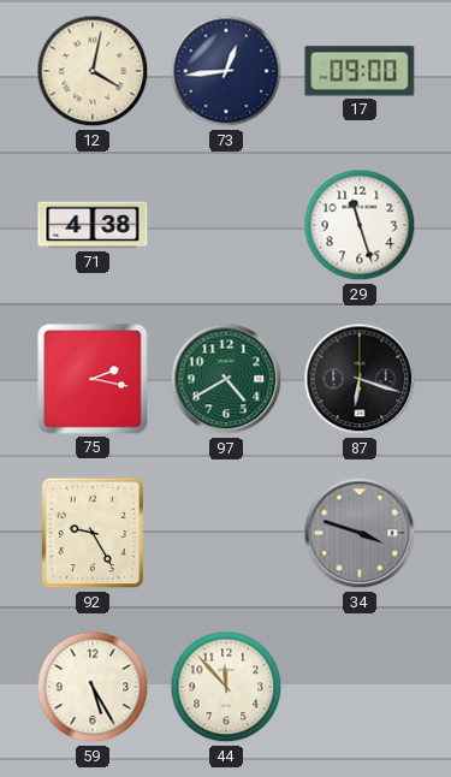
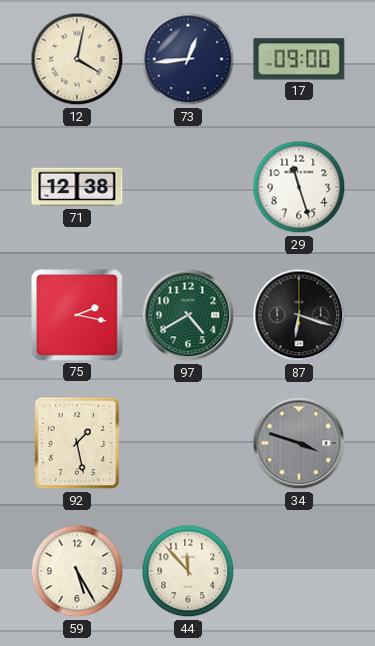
71: 4:38 -> 12:38
92: 9:25 -> 1:28
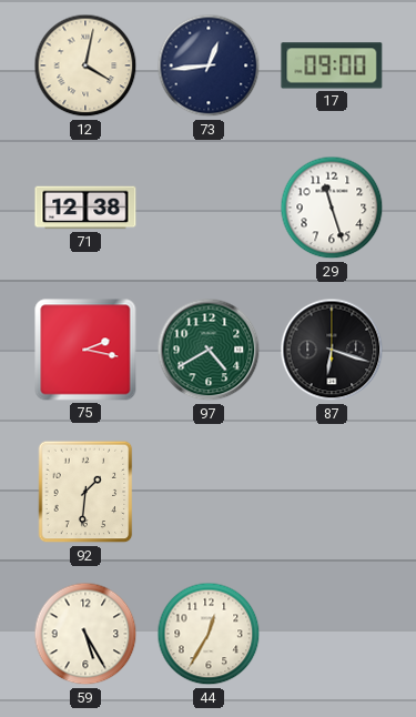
92: 1:28 -> 1:31
34: 3:48 -> none
44: 11:53 -> 12:35
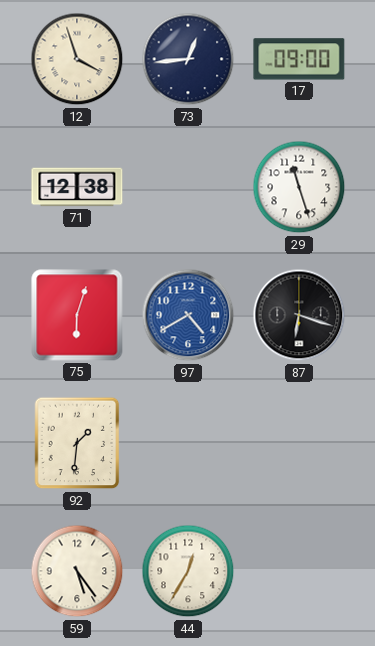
12: 4:02 -> 3:57
75: 2:17 -> 6:03
97 dial: green -> blue
59: 5:25 -> 5:24
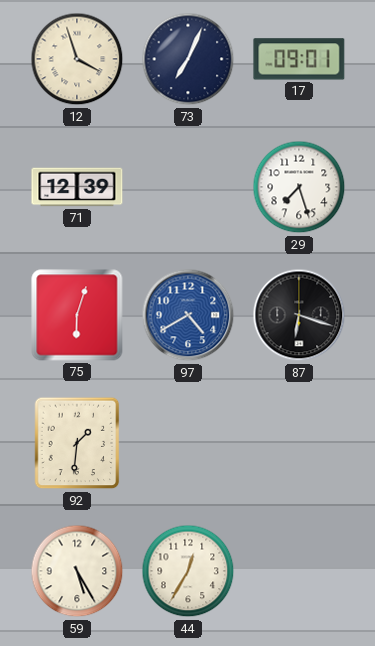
73: 12:44 -> 7:04
17: 09:00 -> 09:01
71: 12:38 -> 12:39
29: 11:27 -> 7:27
59: 5:24 -> 5:25
